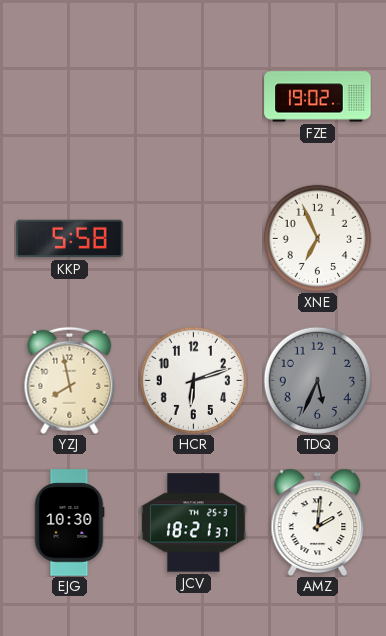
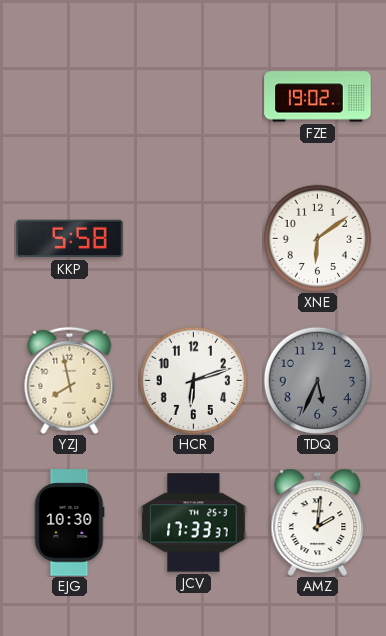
XNE: 6:56 -> 6:09
JCV: 18:21 -> 17:33
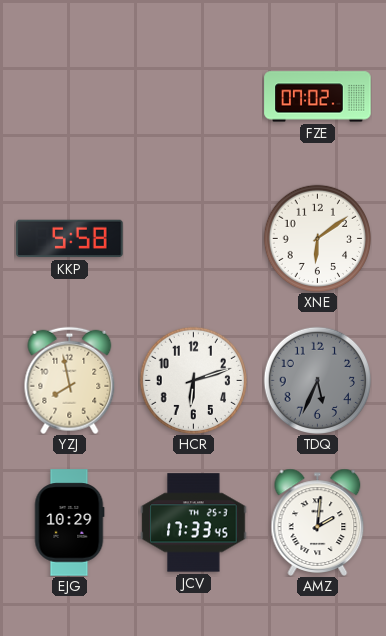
FZE: 19:02 -> 07:02
EJG: 10:30 -> 10:29
JCV: 17:33:37 -> 17:33:45
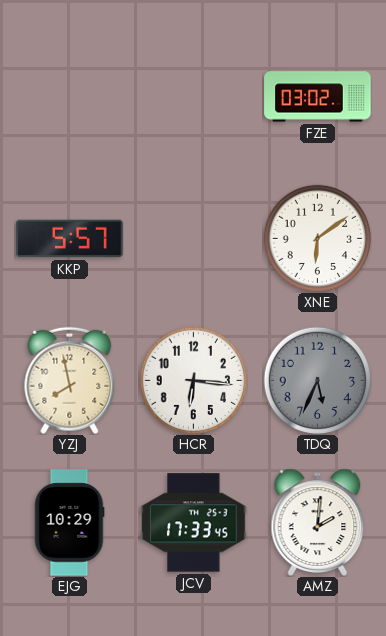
FZE: 07:02 -> 03:02
KKP: 5:58 -> 5:57
HCR: 6:12 -> 6:16
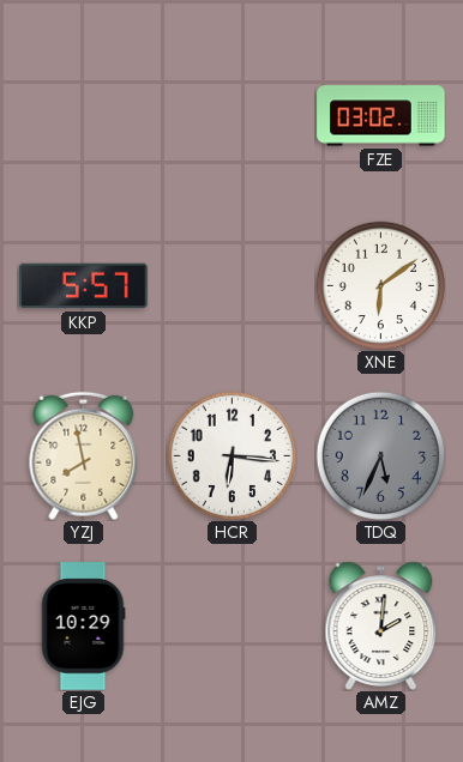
JCV: 17:33 -> none
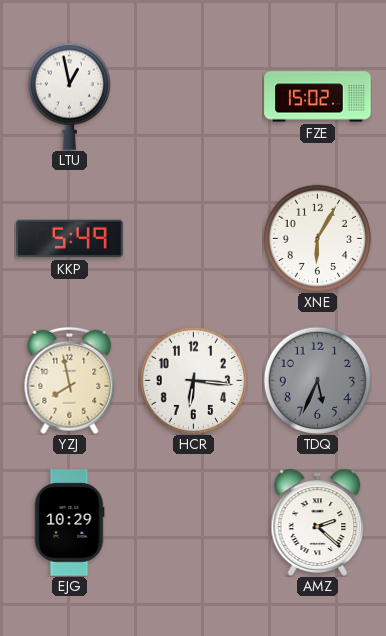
LTU: none -> 12:58
FZE: 03:02 -> 15:02
KKP: 5:57 -> 5:49
XNE: 6:09 -> 6:05
AMZ: 2:01 -> 2:22
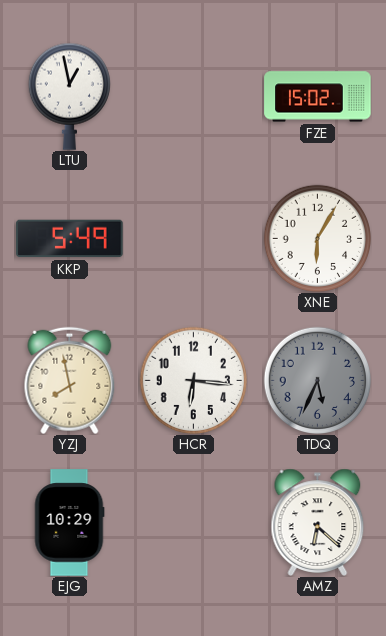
AMZ: 2:22 -> 6:22
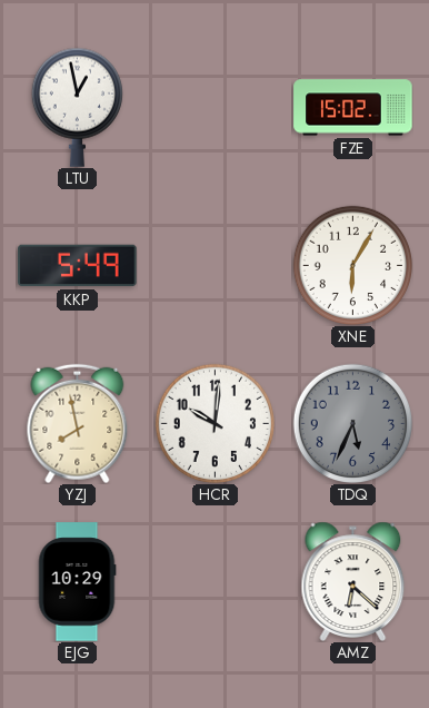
HCR: 6:16 -> 10:01
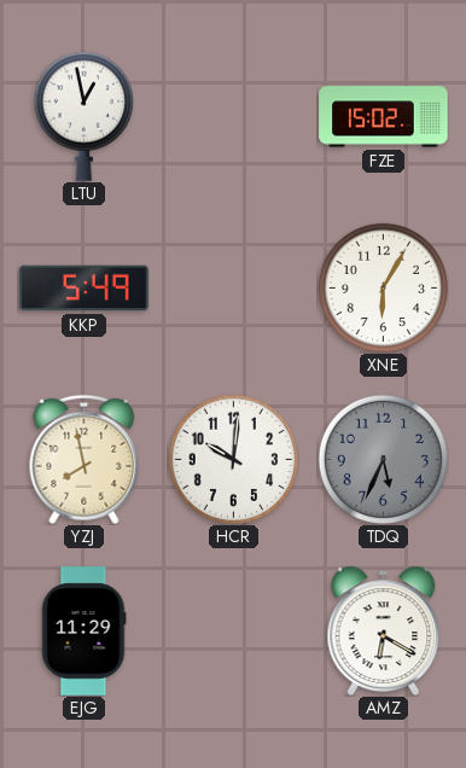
EJG: 10:29 -> 11:29
AMZ: 6:22 -> 6:20
